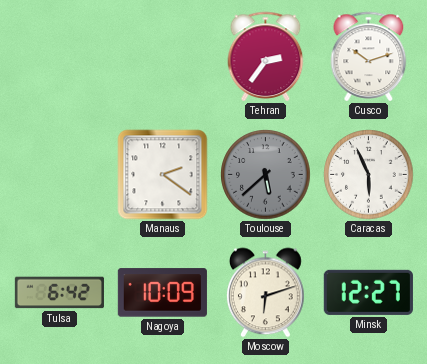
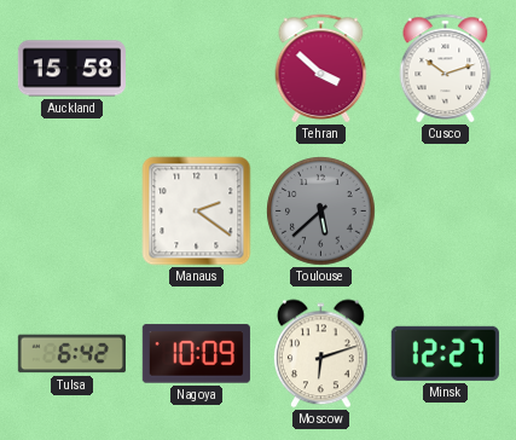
Auckland: none -> 15:58
Tehran: 2:36 -> 3:52
Caracas: 5:56 -> none
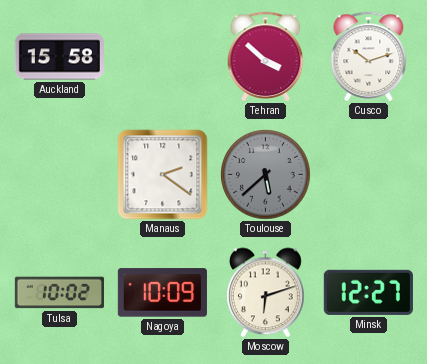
Tulsa: 6:42 -> 10:02
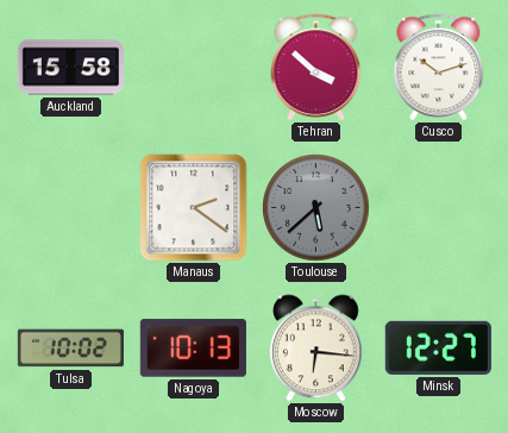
Nagoya: 10:09 -> 10:13
Moscow: 6:12 -> 6:16
